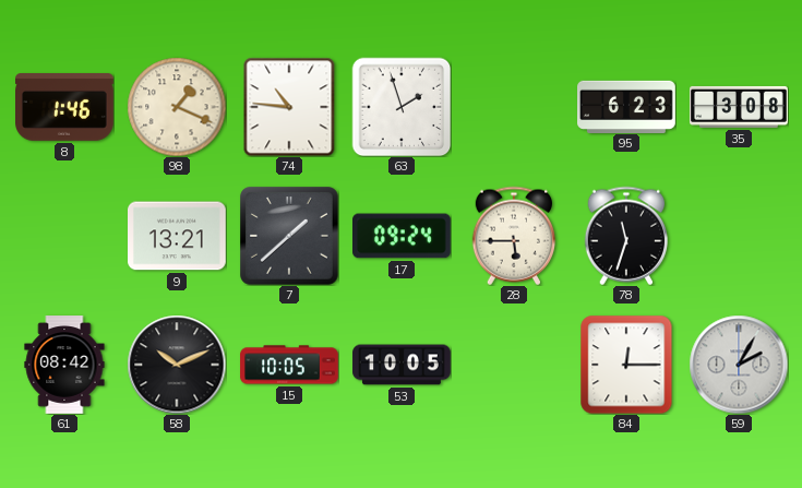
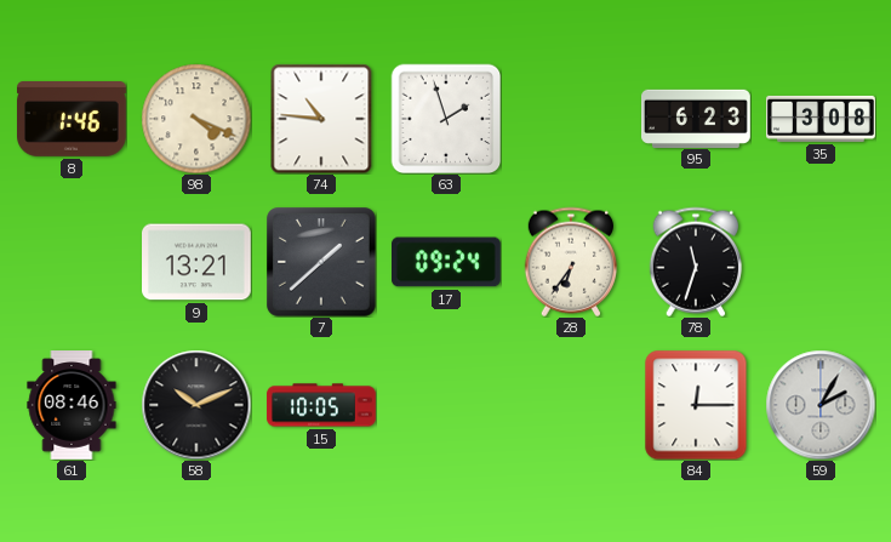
98: 1:19 -> 4:19
28: 5:45 -> 6:36
61: 08:42 -> 08:46
53: 10:05 -> none
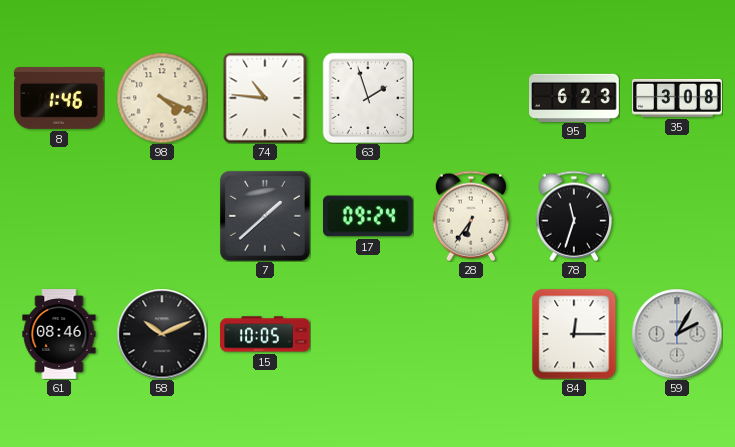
9: 13:21 -> none
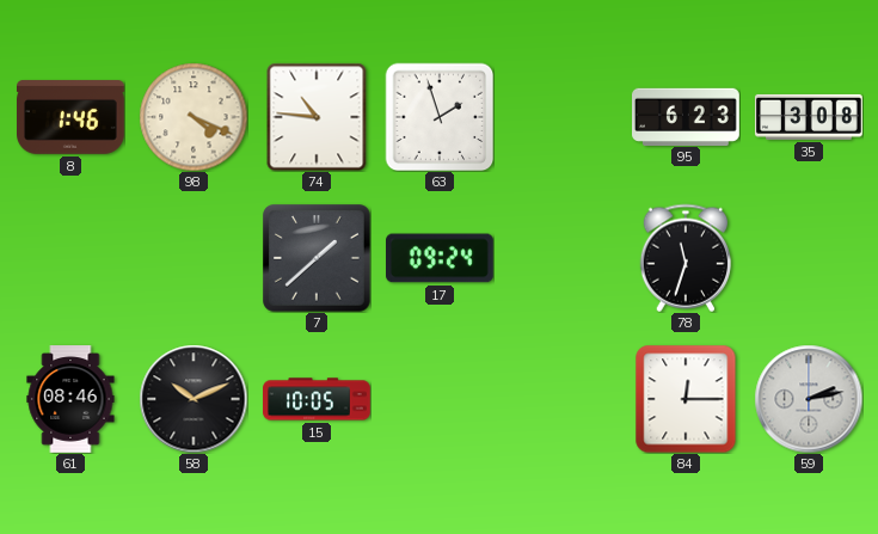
28: 6:36 -> none
59: 2:05 -> 2:13
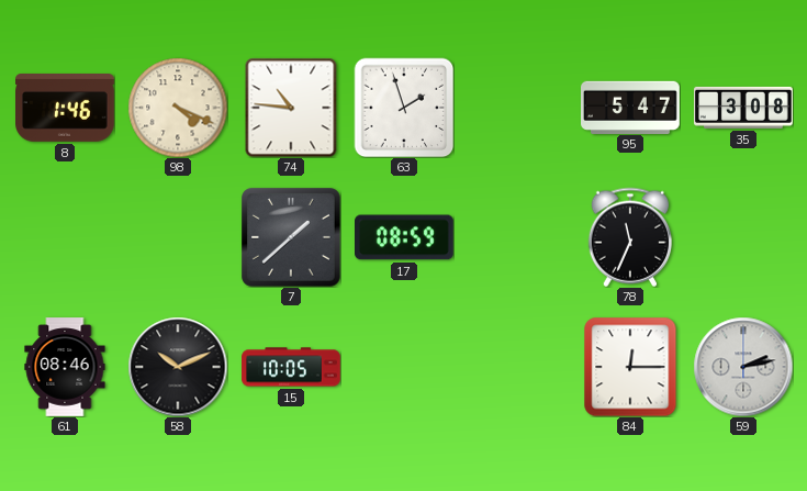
95: 6:23 -> 5:47
17: 09:24 -> 08:59
78: 11:33 -> 11:34
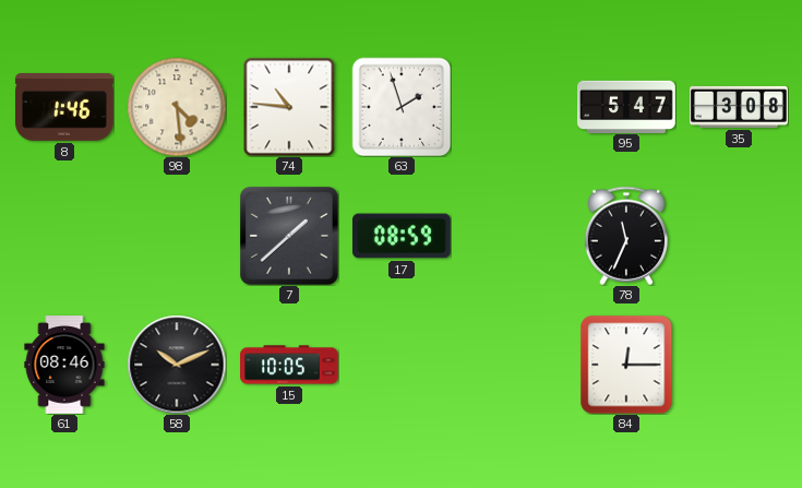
98: 4:19 -> 4:29
59: 2:13 -> none
